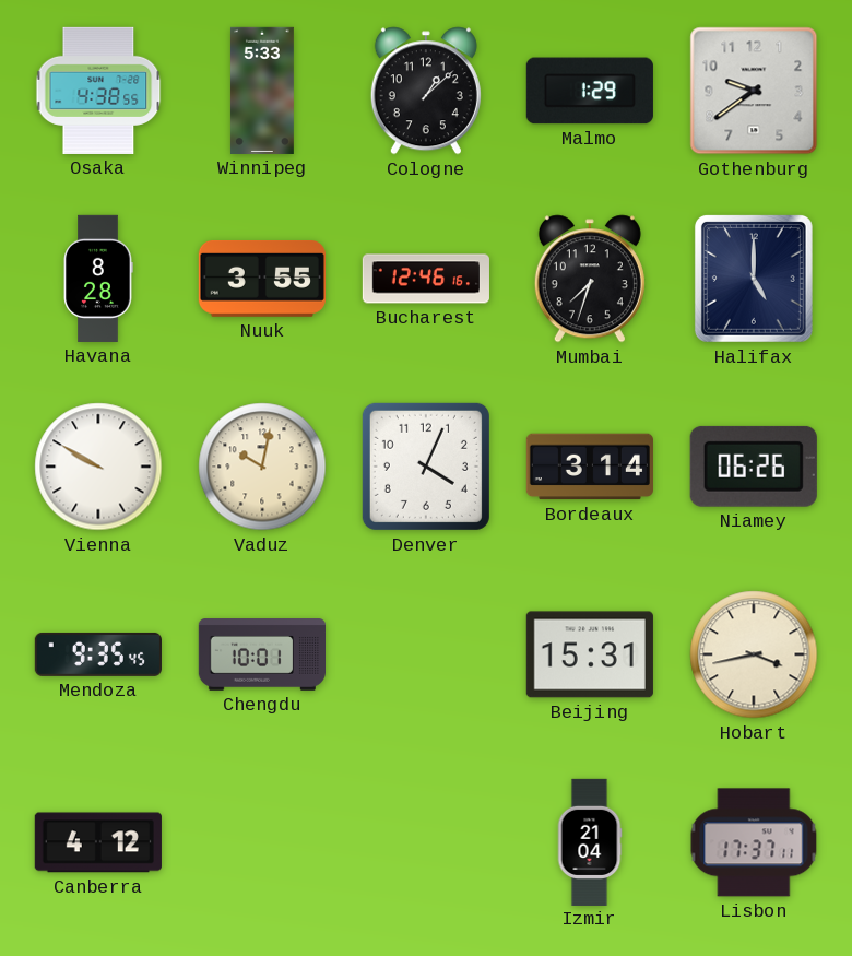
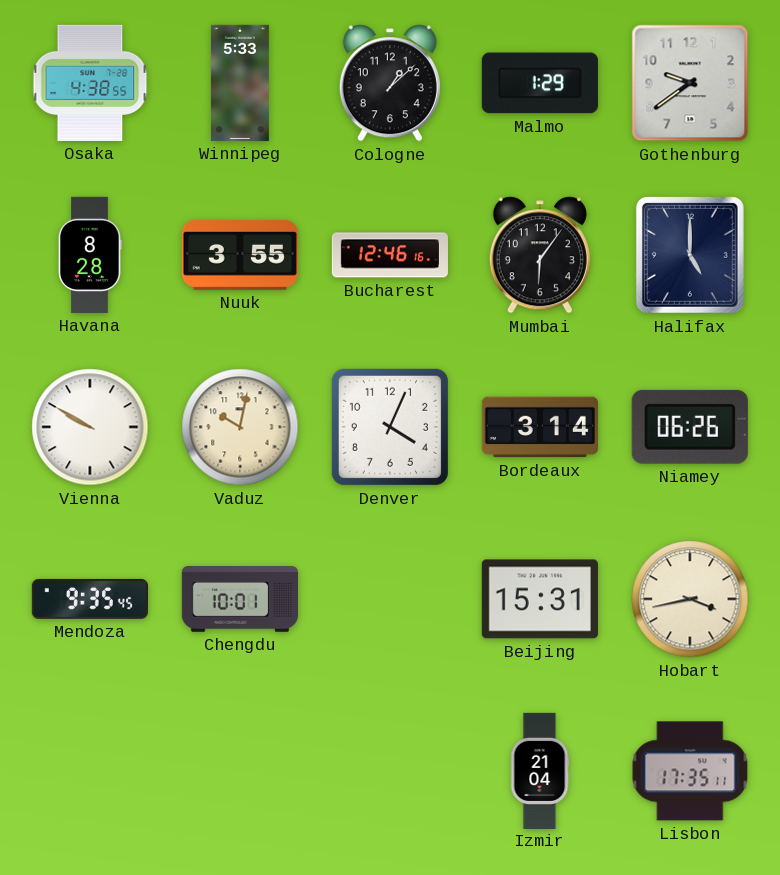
Mumbai: 7:33 -> 6:06
Canberra: 4:12 -> none
Lisbon: 17:37 -> 17:35
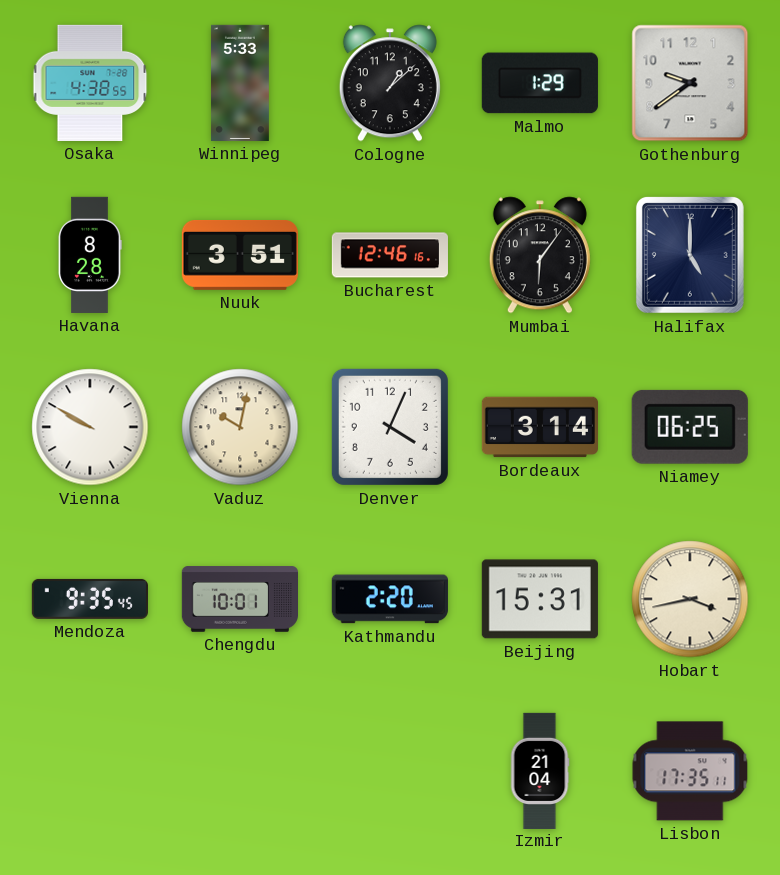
Nuuk: 3:55 -> 3:51
Niamey: 06:26 -> 06:25
Kathmandu: none -> 2:20
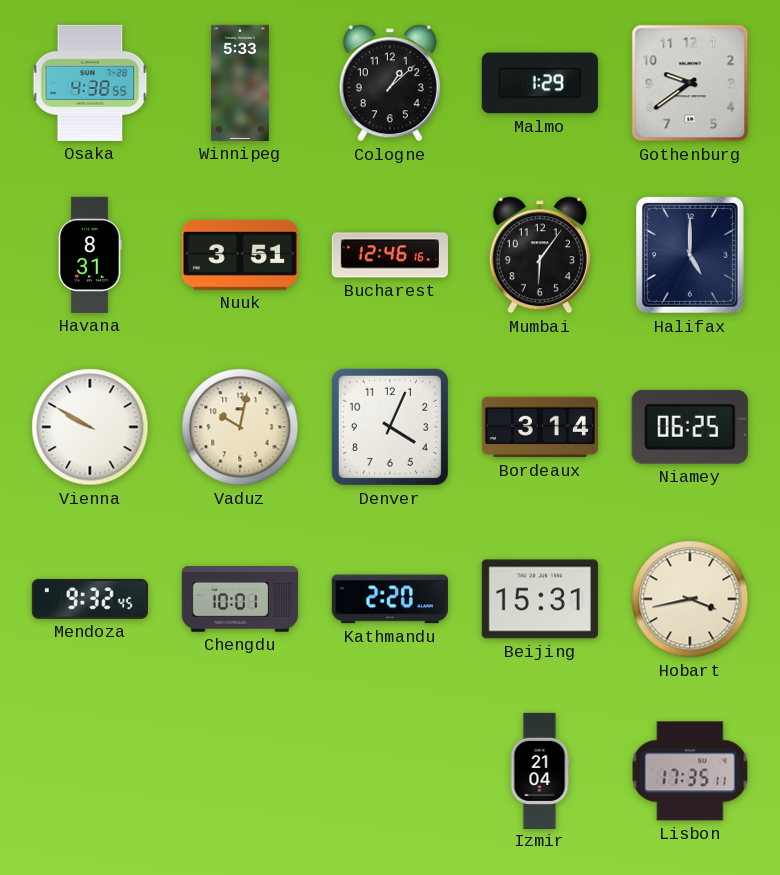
Havana: 8:28 -> 8:31
Mendoza: 9:35 -> 9:32
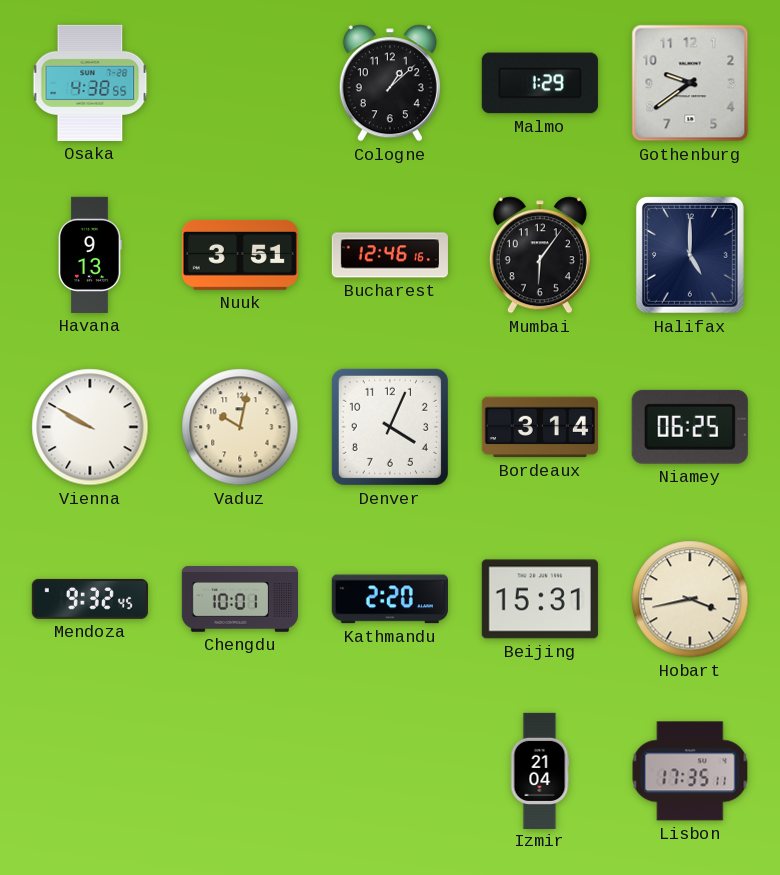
Winnipeg: 5:33 -> none
Havana: 8:31 -> 9:13
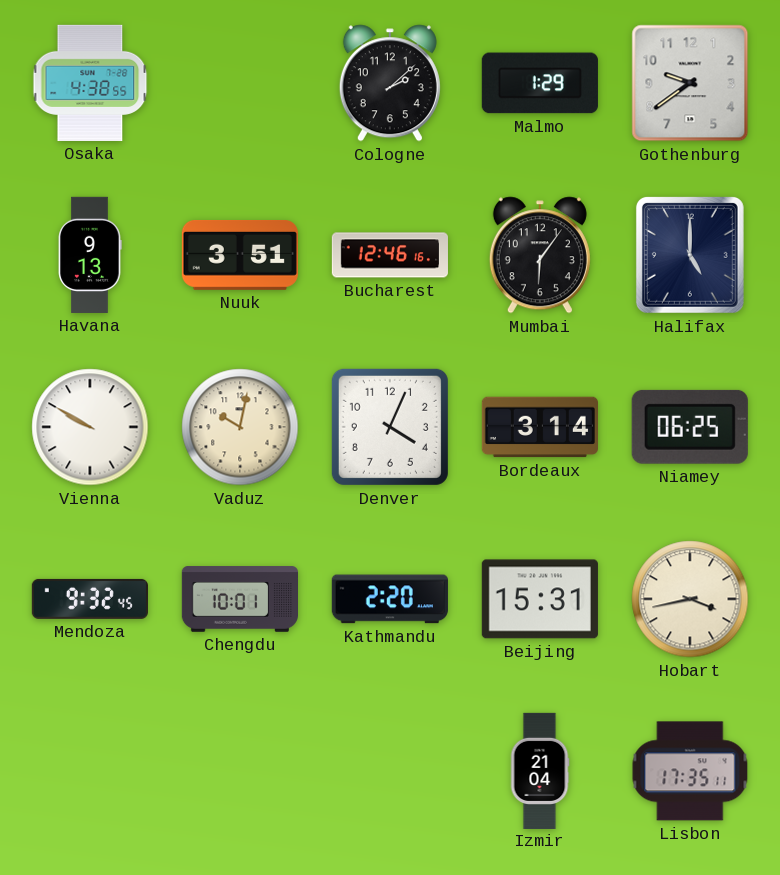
Cologne: 1:08 -> 2:08
